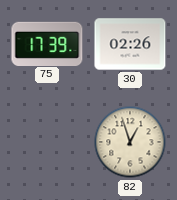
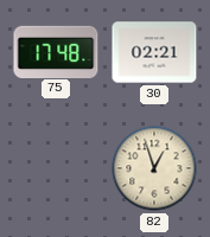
75: 17:39 -> 17:48
30: 02:26 -> 02:21
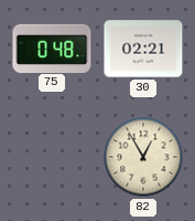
75: 17:48 -> 0:48
82: 12:57 -> 12:55
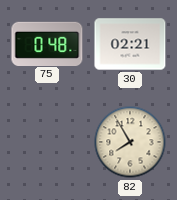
82: 12:55 -> 7:55
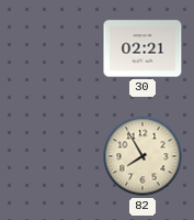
75: 0:48 -> none
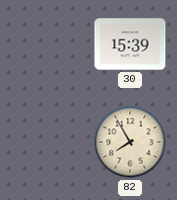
30: 02:21 -> 15:39
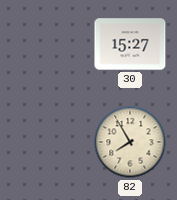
30: 15:39 -> 15:27
